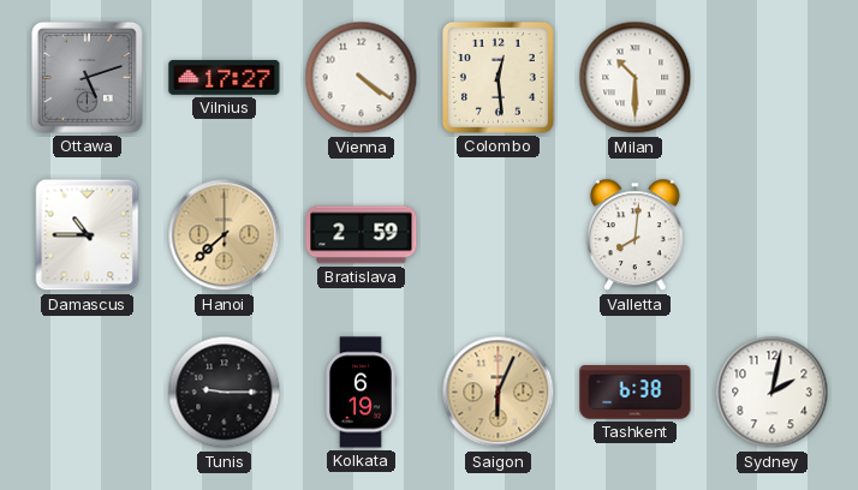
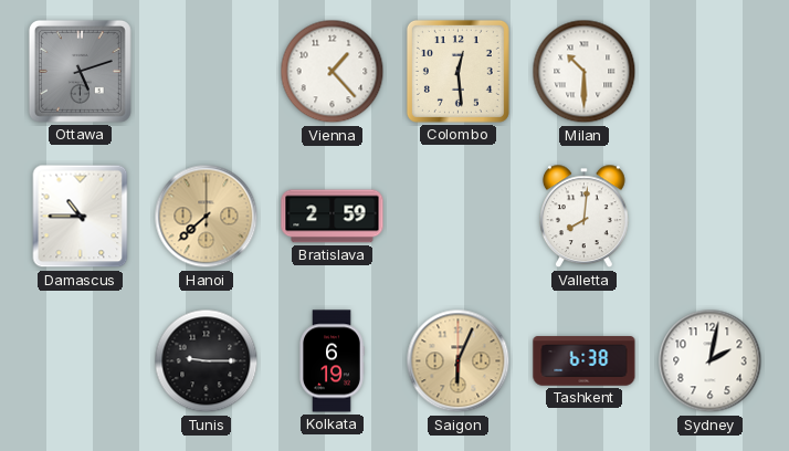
Vilnius: 17:27 -> none
Vienna: 4:21 -> 1:23
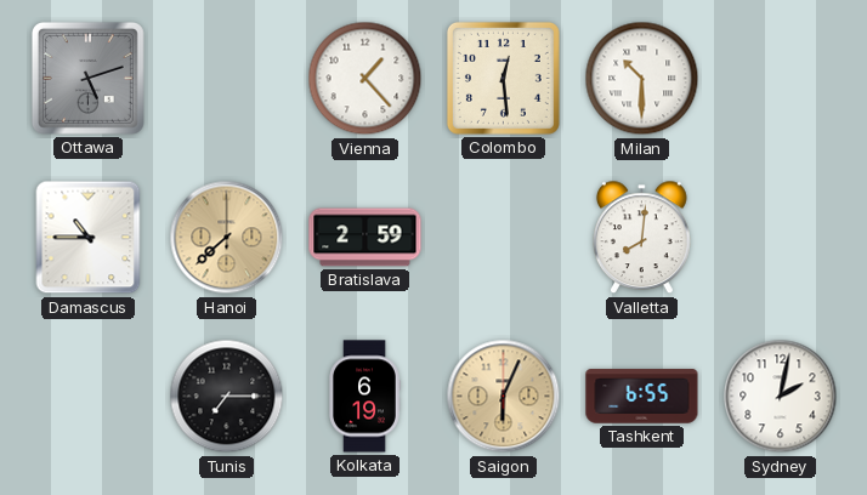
Tunis: 9:15 -> 7:15
Tashkent: 6:38 -> 6:55
